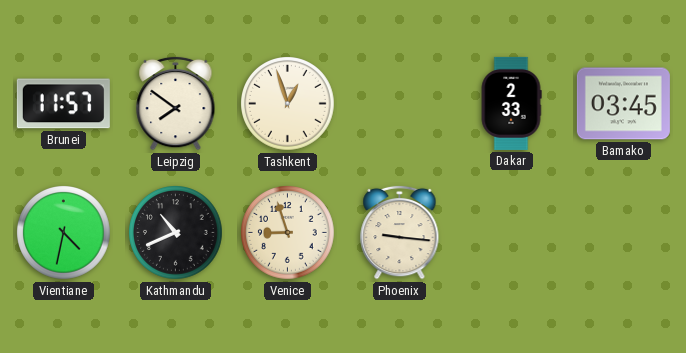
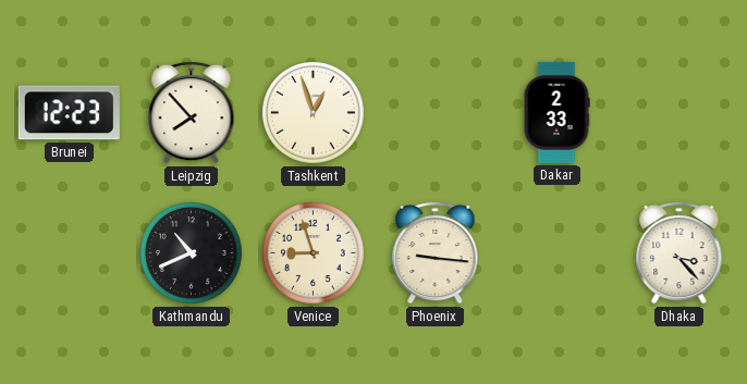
Brunei: 11:57 -> 12:23
Leipzig: 7:51 -> 7:53
Bamako: 03:45 -> none
Vientiane: 4:32 -> none
Dhaka: none -> 3:23
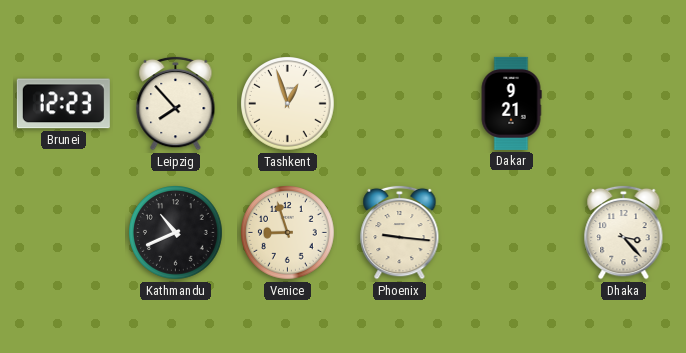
Dakar: 2:33 -> 9:21
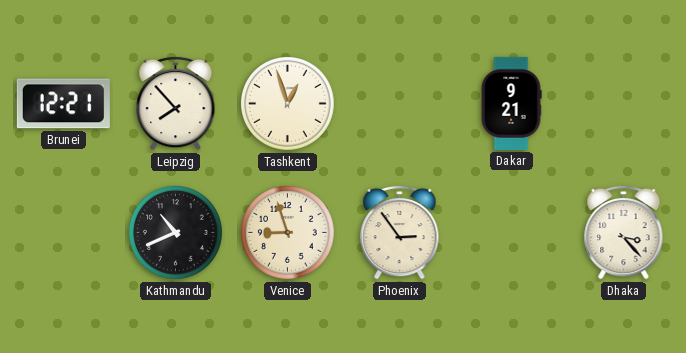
Brunei: 12:23 -> 12:21
Phoenix: 9:16 -> 2:54
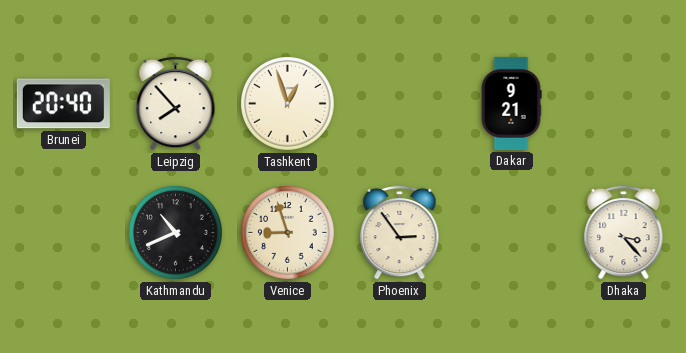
Brunei: 12:21 -> 20:40
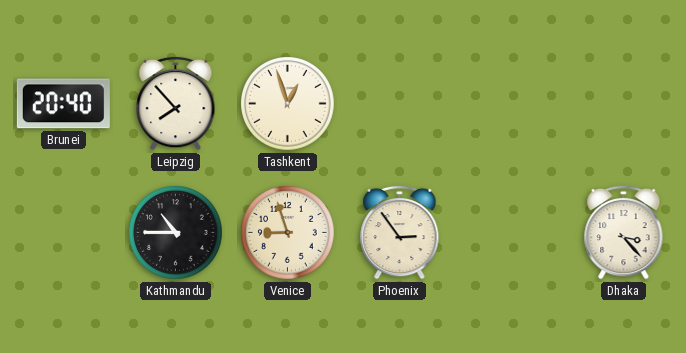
Dakar: 9:21 -> none
Kathmandu: 10:41 -> 10:45
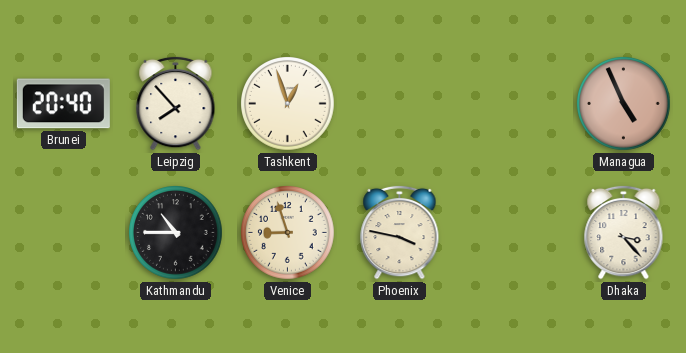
Managua: none -> 4:56
Phoenix: 2:54 -> 3:47
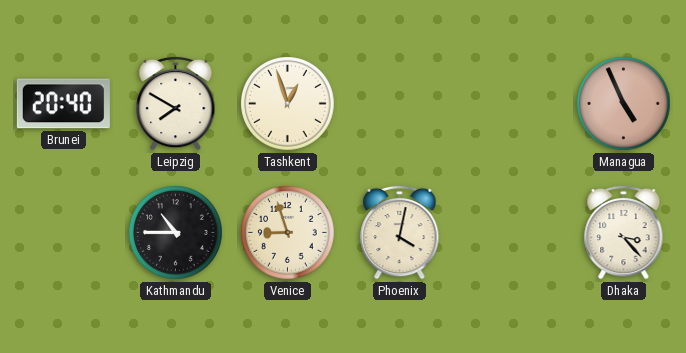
Leipzig: 7:53 -> 7:50
Phoenix: 3:47 -> 4:02
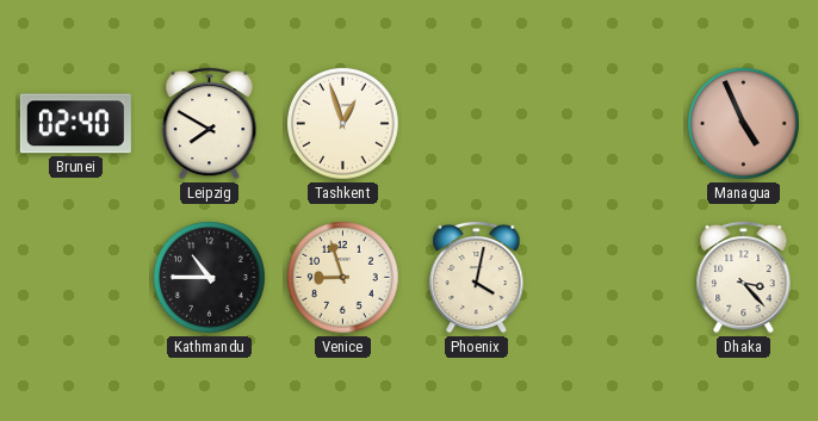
Brunei: 20:40 -> 02:40
